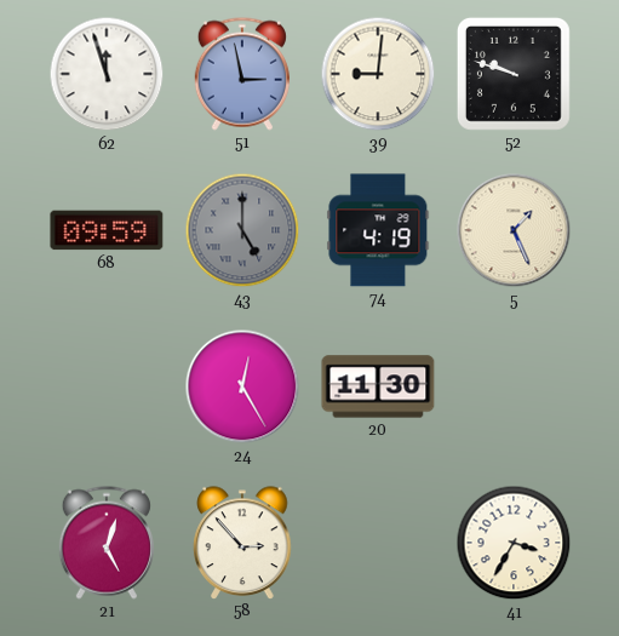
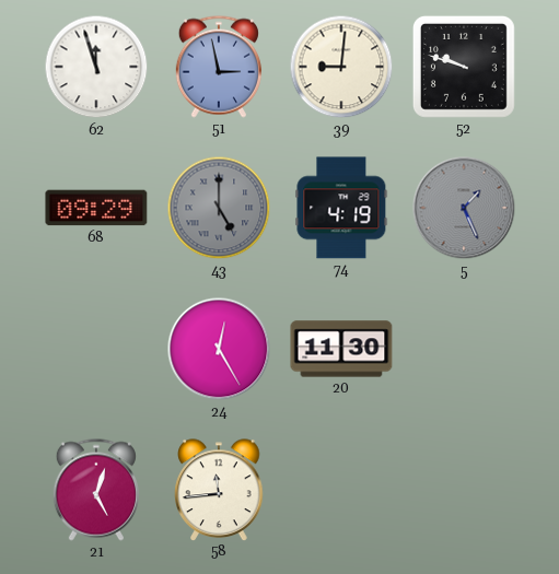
68: 09:59 -> 09:29
5 dial: cream -> grey
58: 2:53 -> 11:44
41: 3:35 -> none
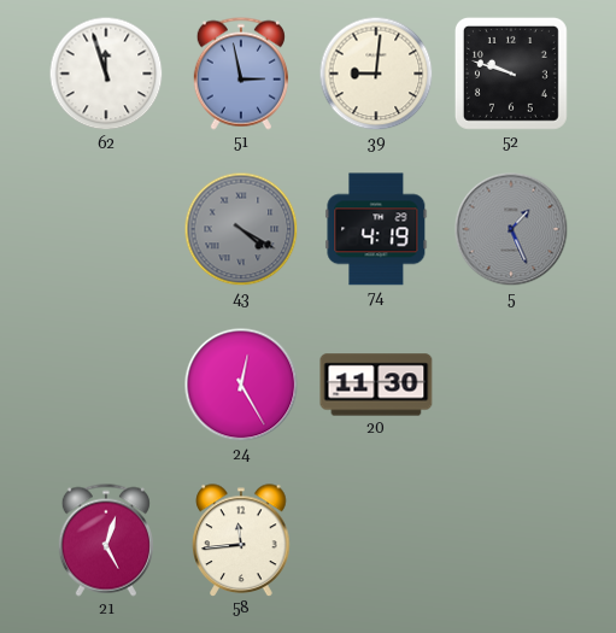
68: 09:29 -> none
43: 5:00 -> 4:20
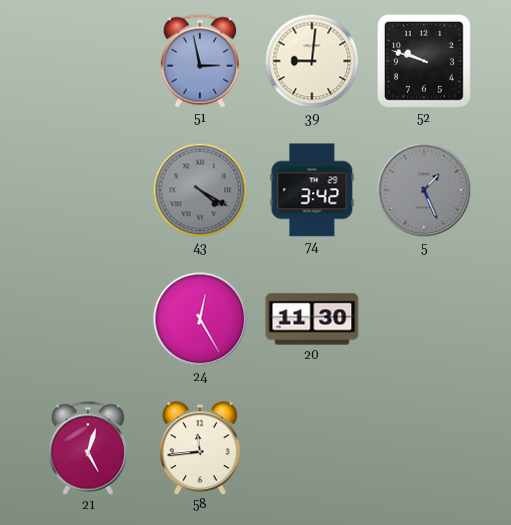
62: 11:57 -> none
74: 4:19 -> 3:42
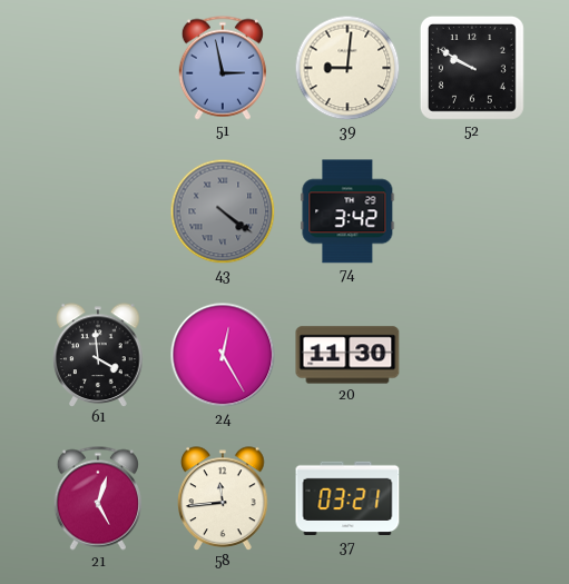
52: 9:48 -> 9:50
43: 4:20 -> 4:21
5: 1:26 -> none
61: none -> 3:59
37: none -> 03:21
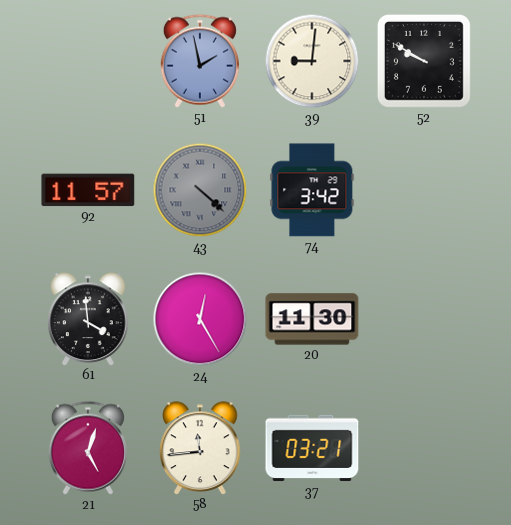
51: 2:58 -> 1:58
92: none -> 11:57
43: 4:21 -> 4:22
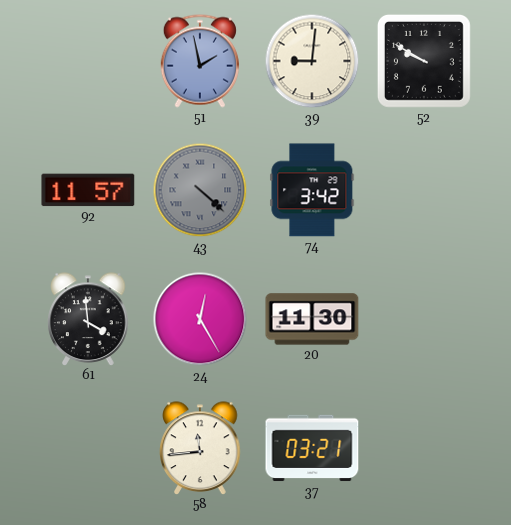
21: 5:03 -> none
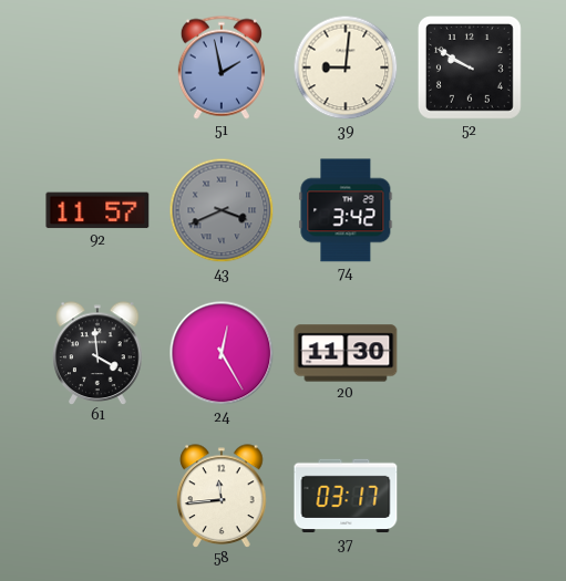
43: 4:22 -> 3:41
37: 03:21 -> 03:17
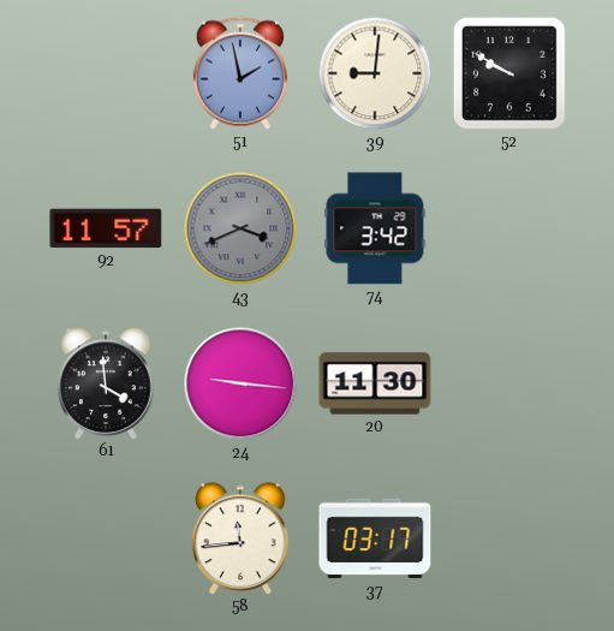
24: 12:25 -> 9:16
